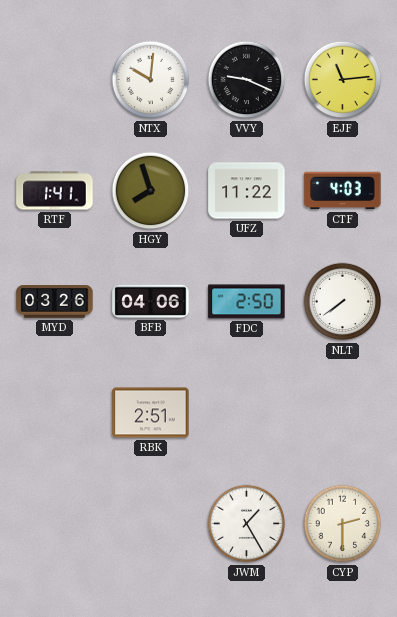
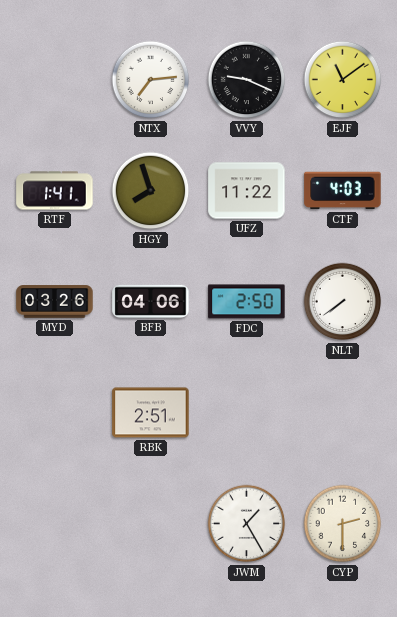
NTX: 10:01 -> 7:14
EJF: 11:14 -> 11:09
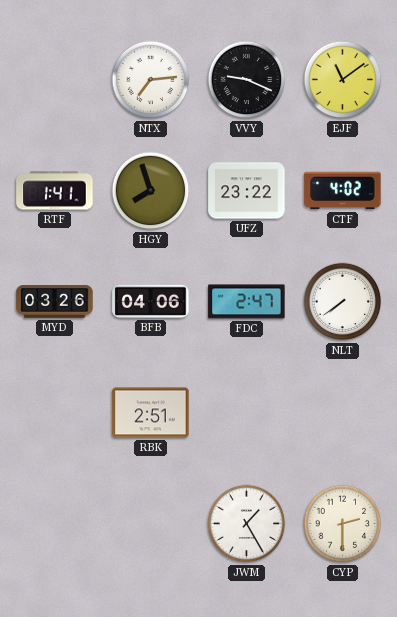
UFZ: 11:22 -> 23:22
CTF: 4:03 -> 4:02
FDC: 2:50 -> 2:47
